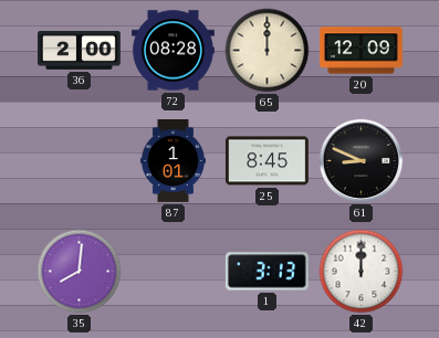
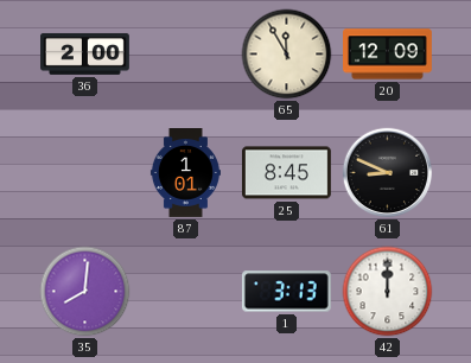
72: 08:28 -> none
65: 12:00 -> 11:55
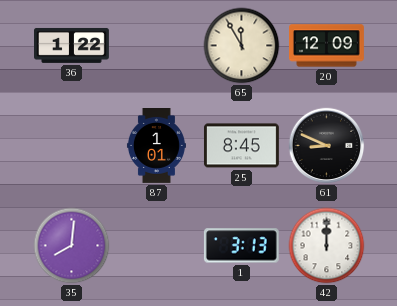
36: 2:00 -> 1:22
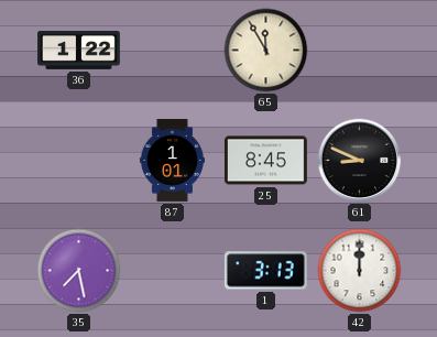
20: 12:09 -> none
35: 8:01 -> 7:28
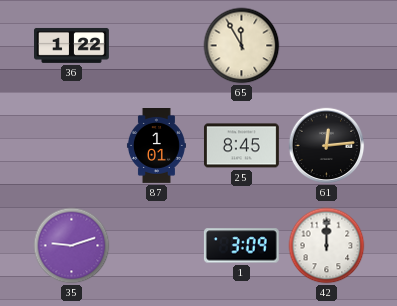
61: 8:49 -> 12:14
35: 7:28 -> 9:12
1: 3:13 -> 3:09
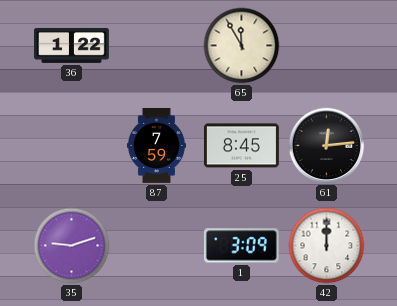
87: 1:01 -> 7:59
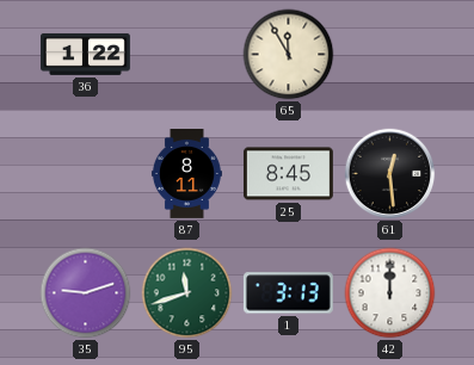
87: 7:59 -> 8:11
61: 12:14 -> 12:29
95: none -> 11:42
1: 3:09 -> 3:13
